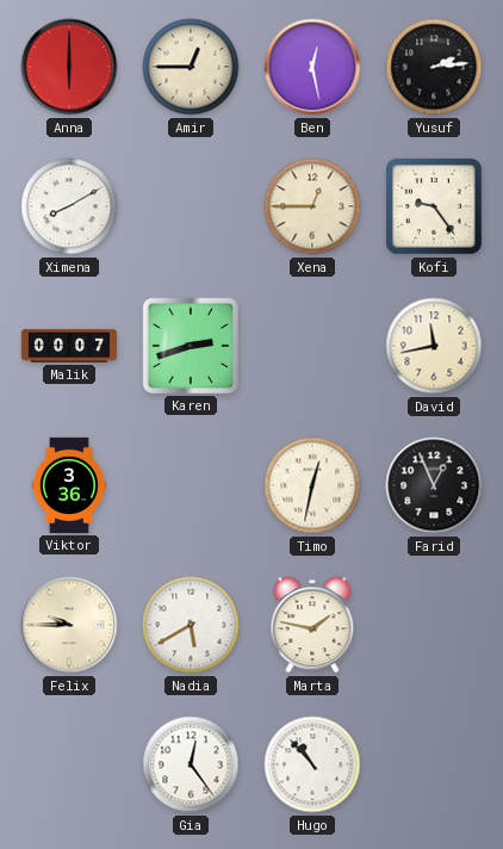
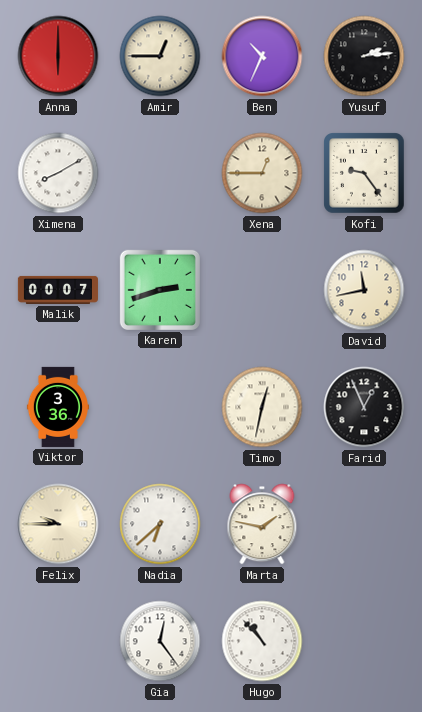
Ben: 12:28 -> 10:34
Nadia: 5:40 -> 6:38
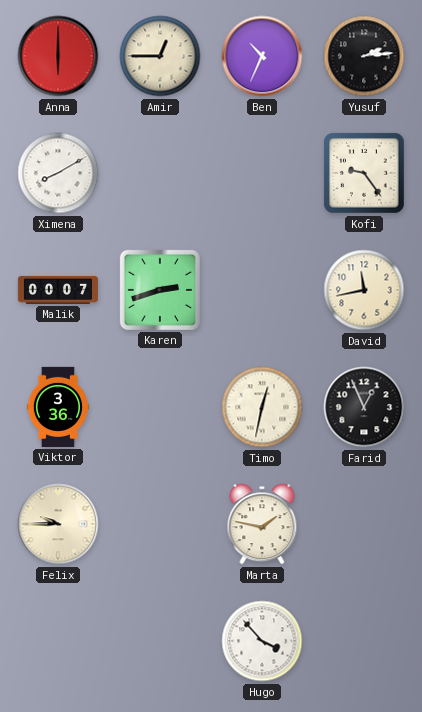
Xena: 12:45 -> none
Nadia: 6:38 -> none
Gia: 12:24 -> none
Hugo: 10:53 -> 3:53
